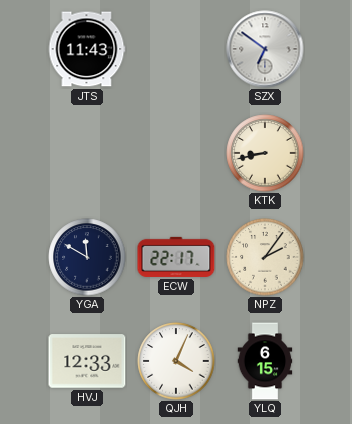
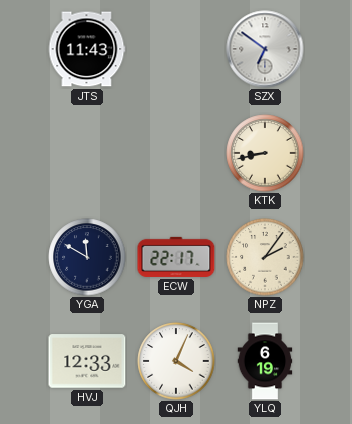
YLQ: 6:15 -> 6:19
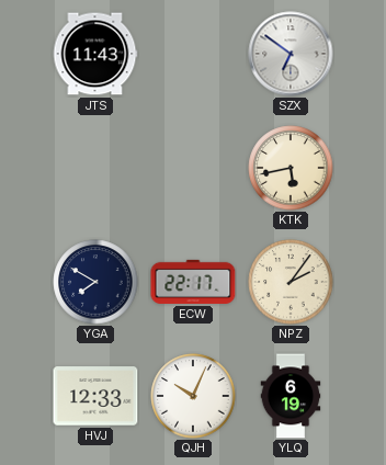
KTK: 8:43 -> 5:43
YGA: 11:50 -> 7:50
QJH: 4:04 -> 10:04
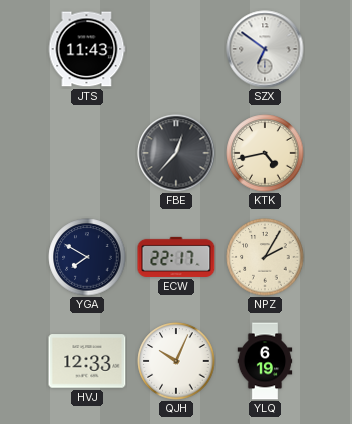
FBE: none -> 12:37
KTK: 5:43 -> 4:43
NPZ: 2:06 -> 2:05
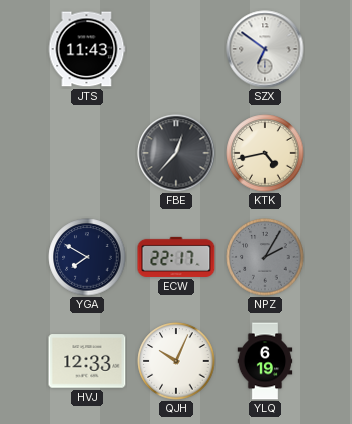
NPZ dial: cream -> grey
